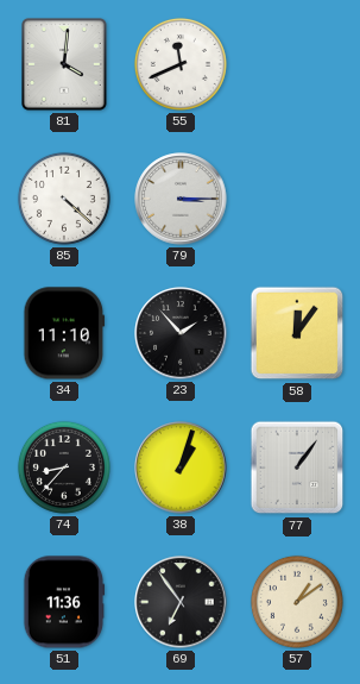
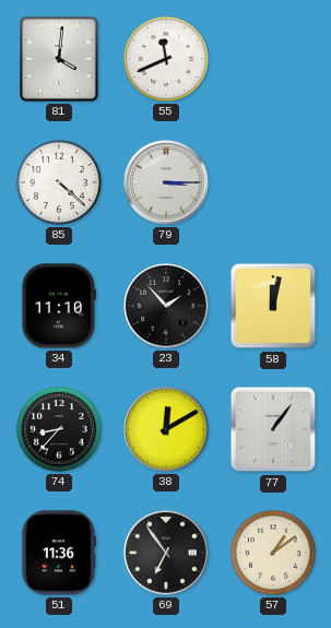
58: 12:06 -> 12:02
38: 1:03 -> 12:10
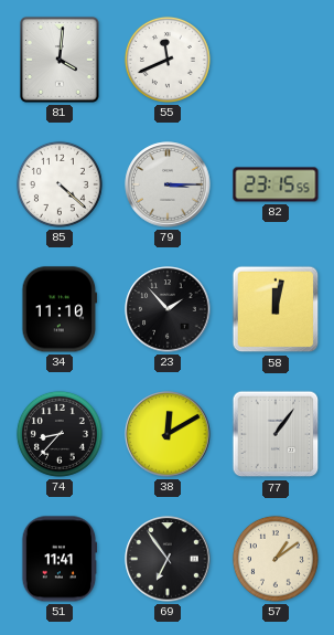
82: none -> 23:15
51: 11:36 -> 11:41
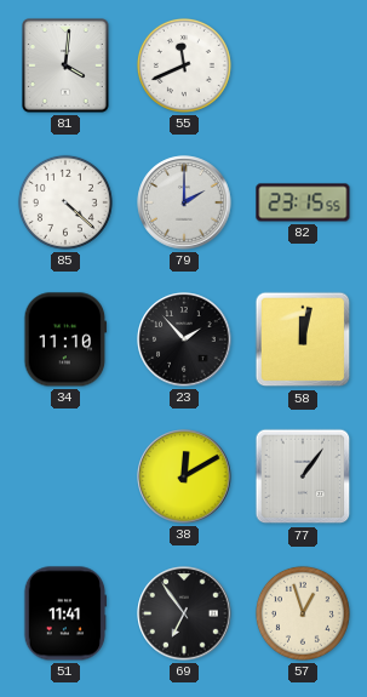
79: 3:15 -> 2:00
74: 8:37 -> none
57: 1:09 -> 12:57
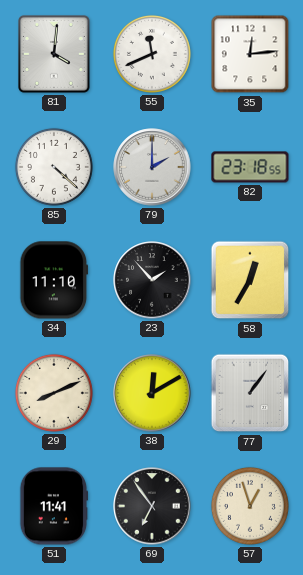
35: none -> 12:14
82: 23:15 -> 23:18
58: 12:02 -> 12:35
29: none -> 8:11
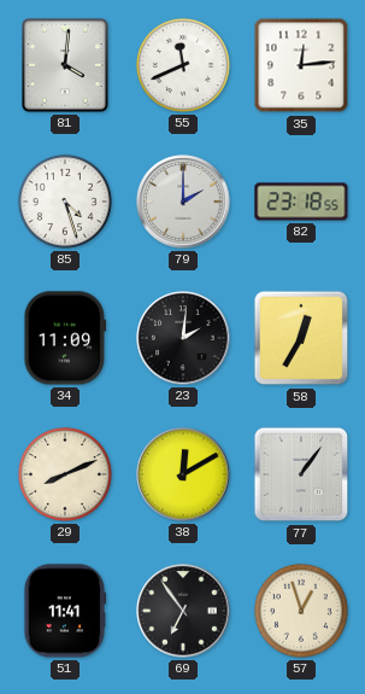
85: 4:22 -> 4:27
34: 11:10 -> 11:09
23: 1:53 -> 2:01
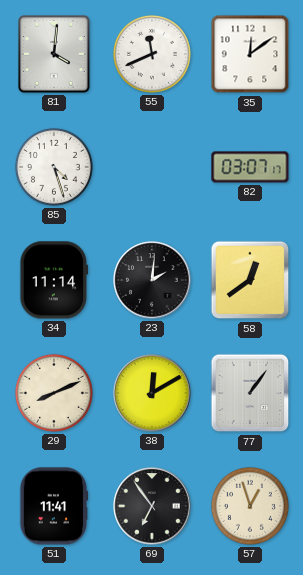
35: 12:14 -> 12:09
79: 2:00 -> none
82: 23:18 -> 03:07
34: 11:09 -> 11:14
58: 12:35 -> 12:39
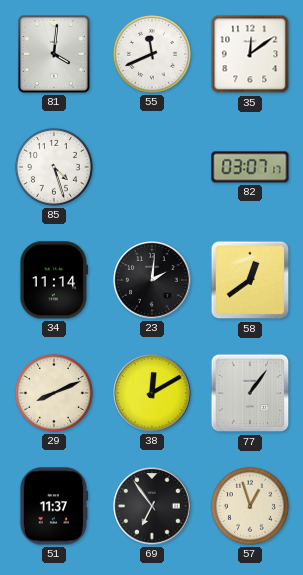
51: 11:41 -> 11:37
